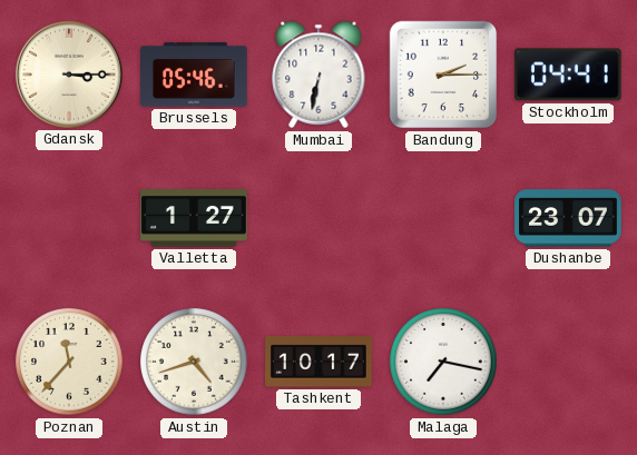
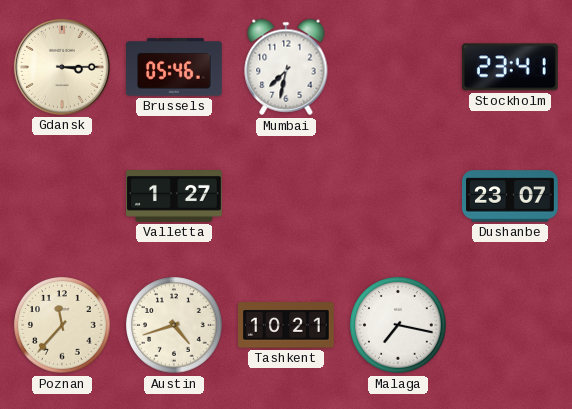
Mumbai: 6:32 -> 7:32
Bandung: 2:15 -> none
Stockholm: 04:41 -> 23:41
Tashkent: 10:17 -> 10:21
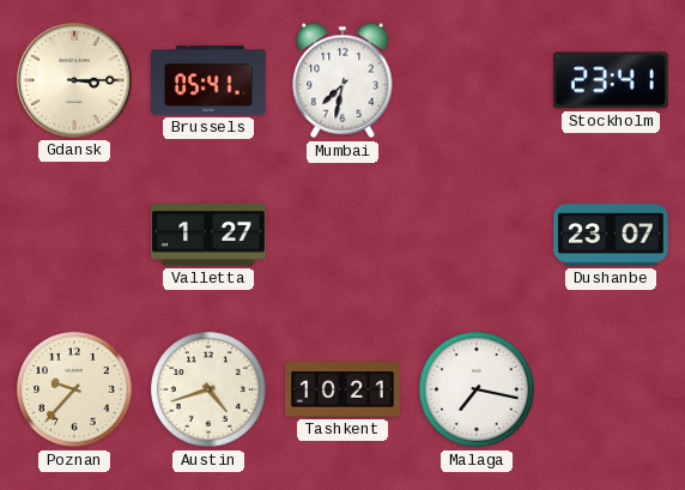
Brussels: 05:46 -> 05:41
Poznan: 11:37 -> 9:37
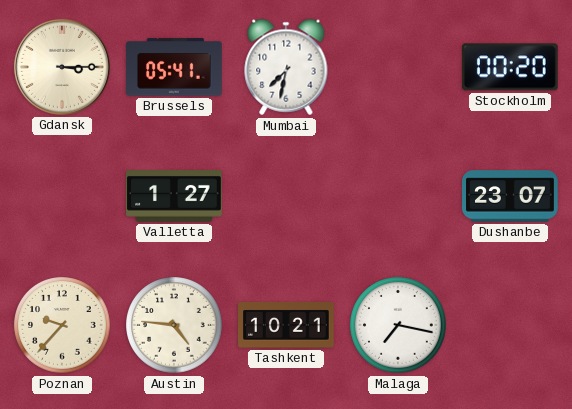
Stockholm: 23:41 -> 00:20
Austin: 4:42 -> 4:46
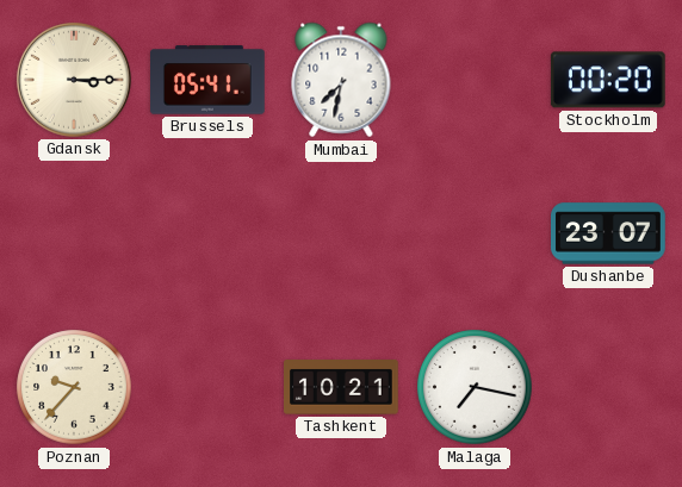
Valletta: 1:27 -> none
Austin: 4:46 -> none
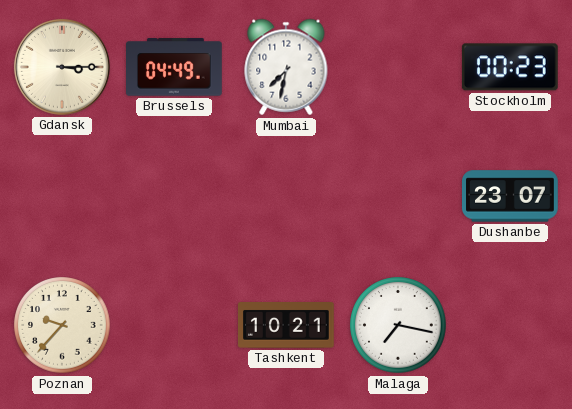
Brussels: 05:41 -> 04:49
Stockholm: 00:20 -> 00:23
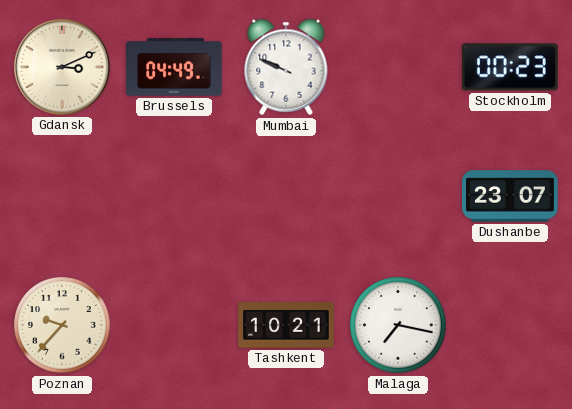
Gdansk: 3:15 -> 3:11
Mumbai: 7:32 -> 9:49
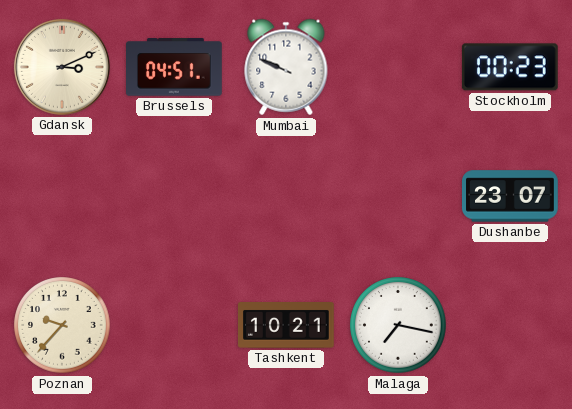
Brussels: 04:49 -> 04:51
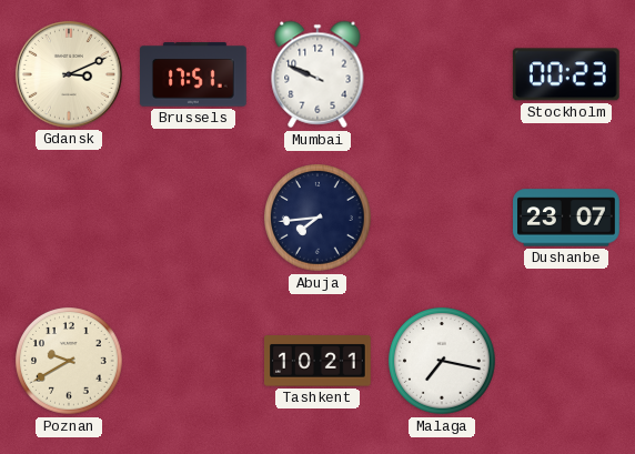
Brussels: 04:51 -> 17:51
Abuja: none -> 7:44
Poznan: 9:37 -> 9:40
